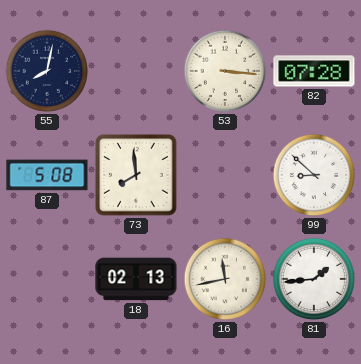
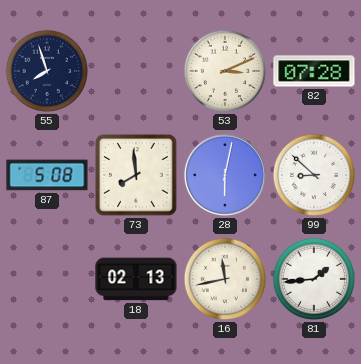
55: 8:02 -> 7:57
53: 3:16 -> 3:11
28: none -> 6:02
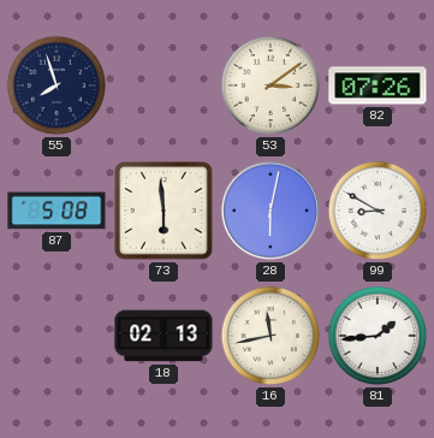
53: 3:11 -> 3:09
82: 07:28 -> 07:26
73: 7:59 -> 5:59
99: 8:52 -> 8:50
